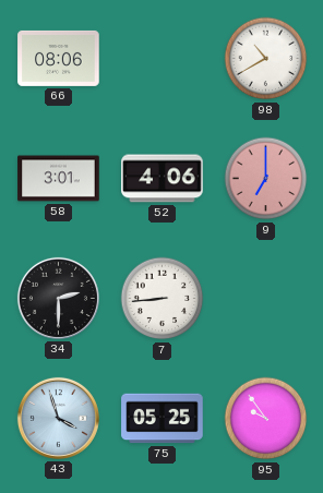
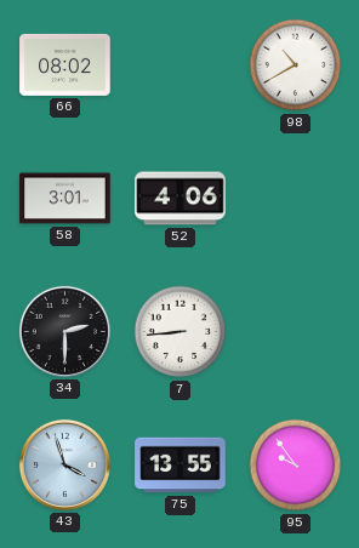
66: 08:06 -> 08:02
9: 7:00 -> none
75: 05:25 -> 13:55
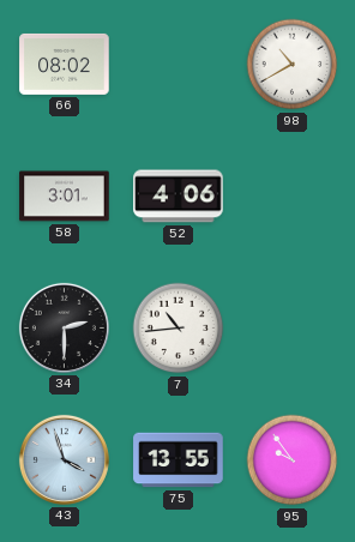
7: 8:44 -> 10:44
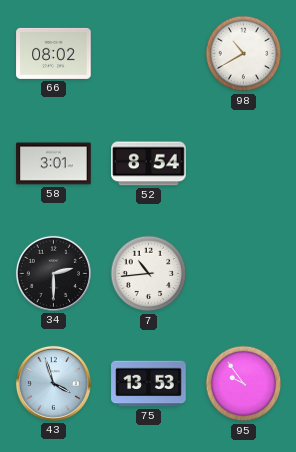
52: 4:06 -> 8:54
75: 13:55 -> 13:53
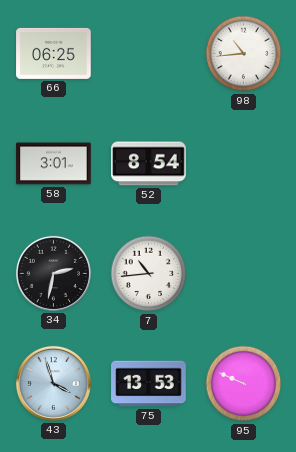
66: 08:02 -> 06:25
98: 10:40 -> 10:44
34: 2:30 -> 2:32
95: 9:54 -> 9:49
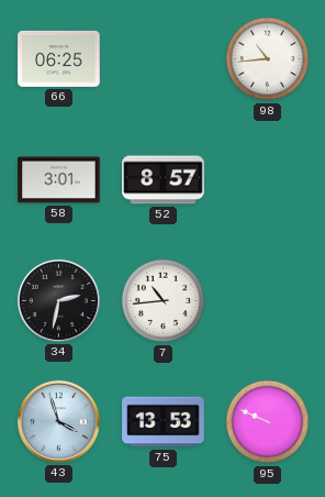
52: 8:54 -> 8:57
